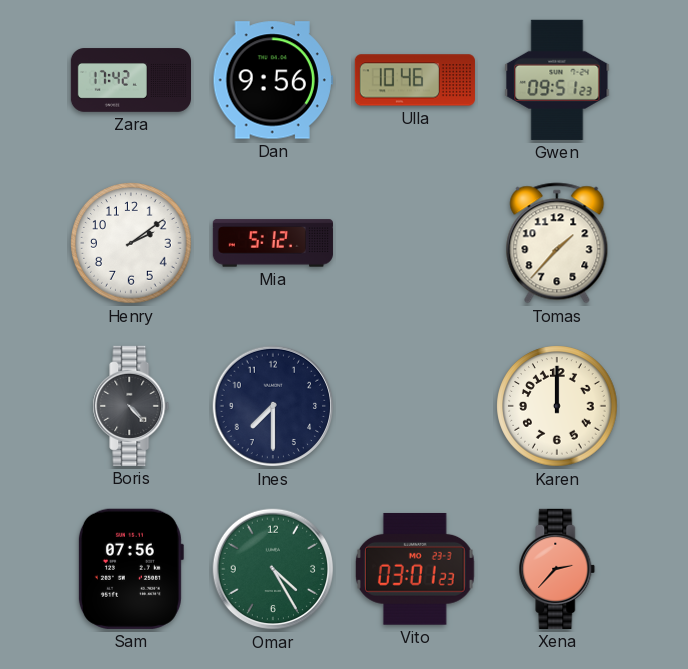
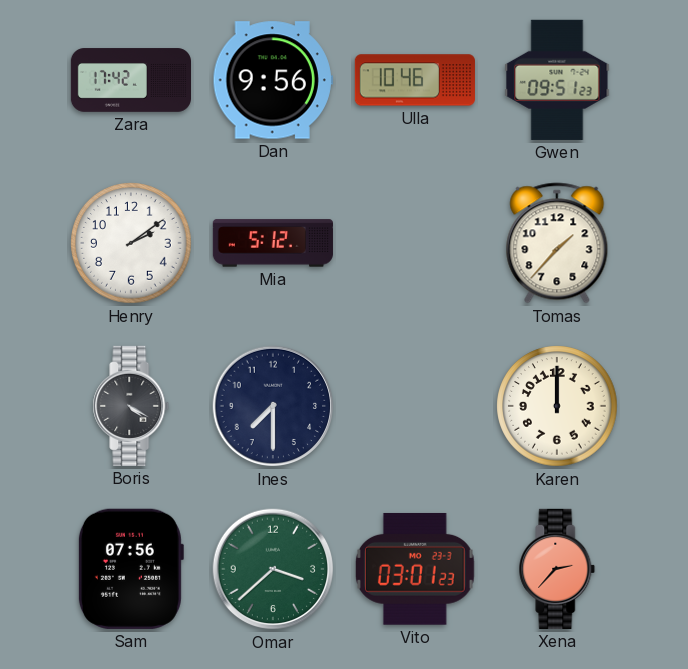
Boris: 4:23 -> 4:20
Omar: 4:25 -> 3:38
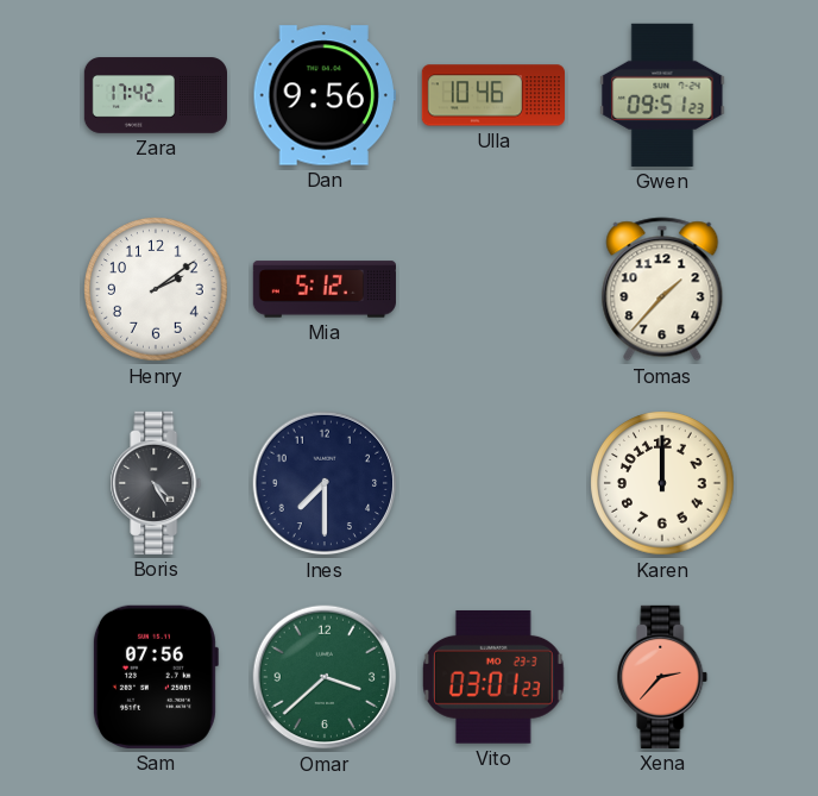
Boris: 4:20 -> 4:25
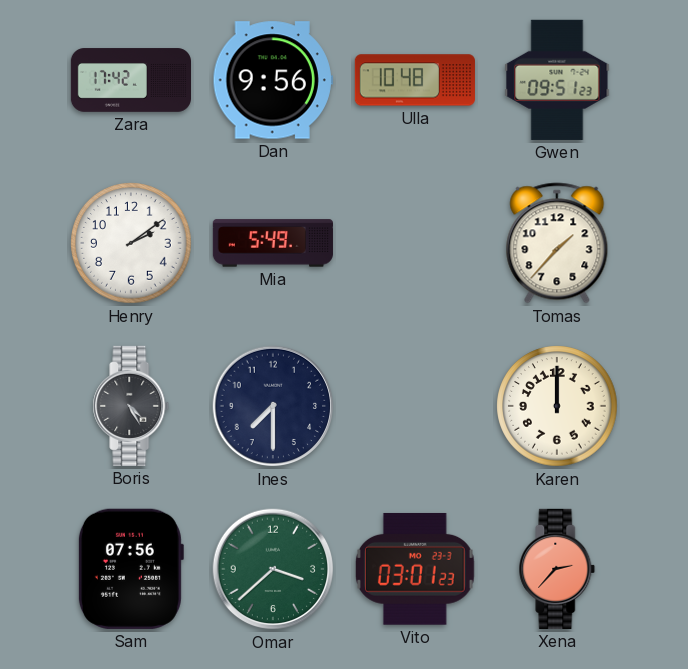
Ulla: 10:46 -> 10:48
Mia: 5:12 -> 5:49
